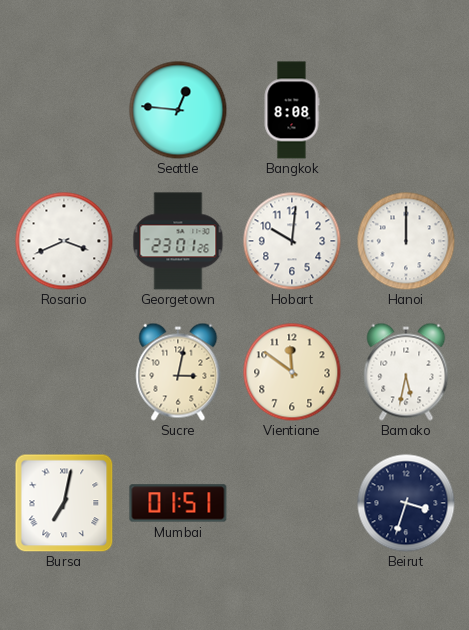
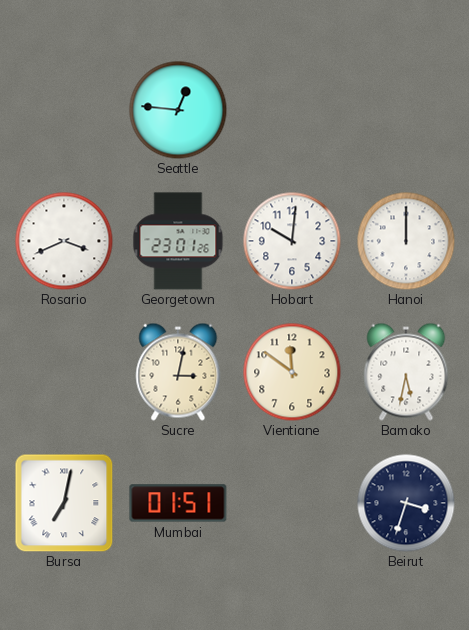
Bangkok: 8:08 -> none
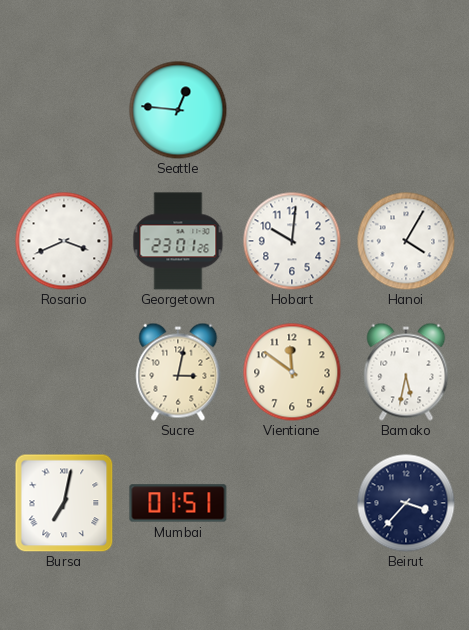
Hanoi: 12:00 -> 4:05
Beirut: 3:33 -> 3:37
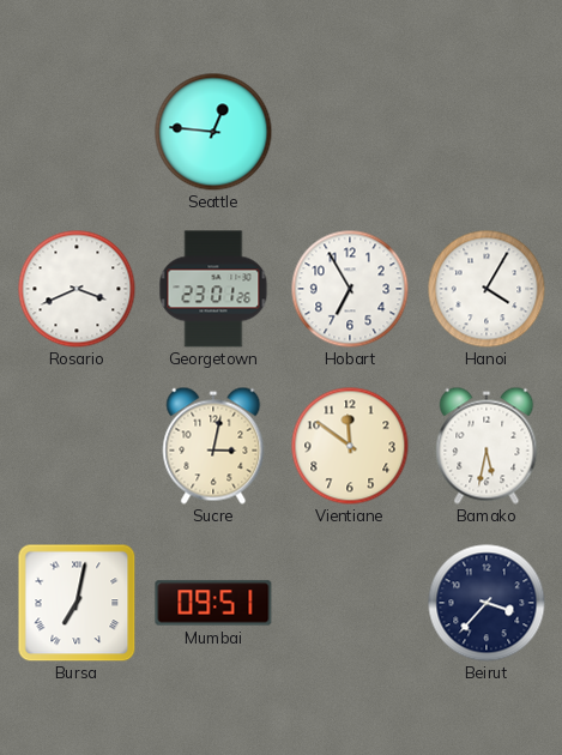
Hobart: 10:01 -> 6:55
Mumbai: 01:51 -> 09:51
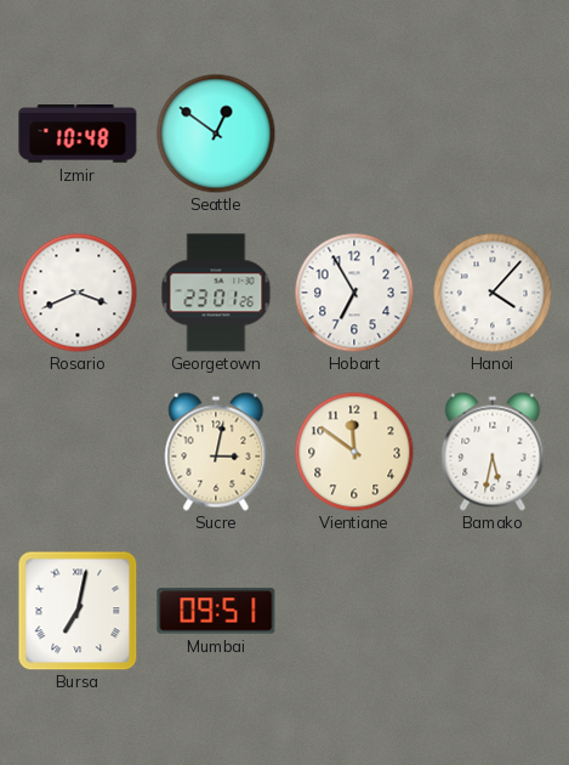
Izmir: none -> 10:48
Seattle: 12:46 -> 12:51
Hanoi: 4:05 -> 4:07
Beirut: 3:37 -> none
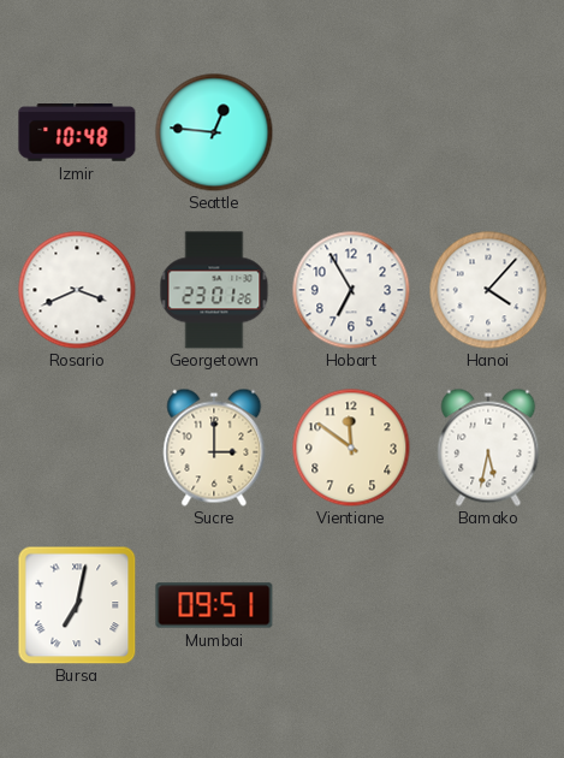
Seattle: 12:51 -> 12:46
Sucre: 3:02 -> 3:00
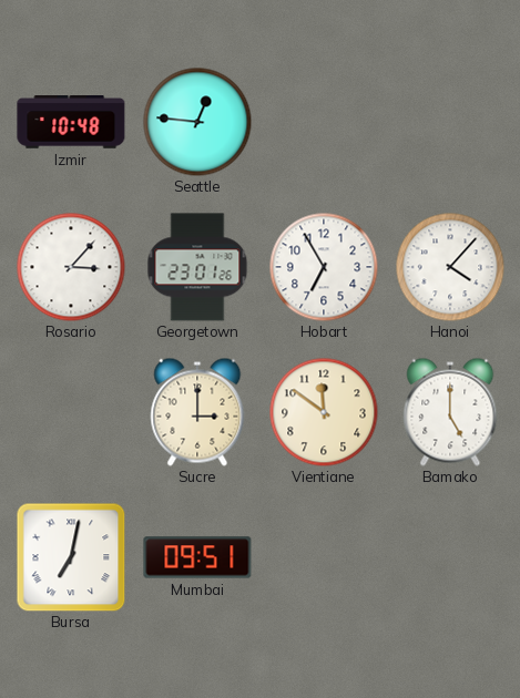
Rosario: 3:41 -> 3:07
Bamako: 5:32 -> 5:00
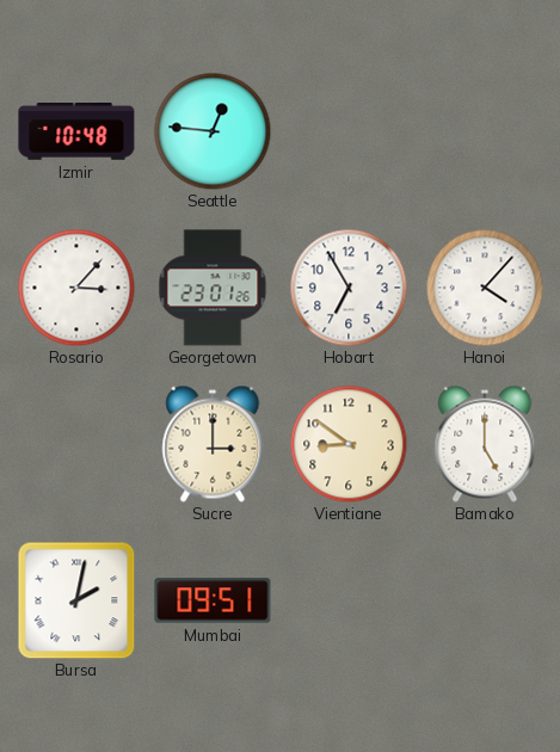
Vientiane: 11:51 -> 8:51
Bursa: 7:02 -> 2:02
